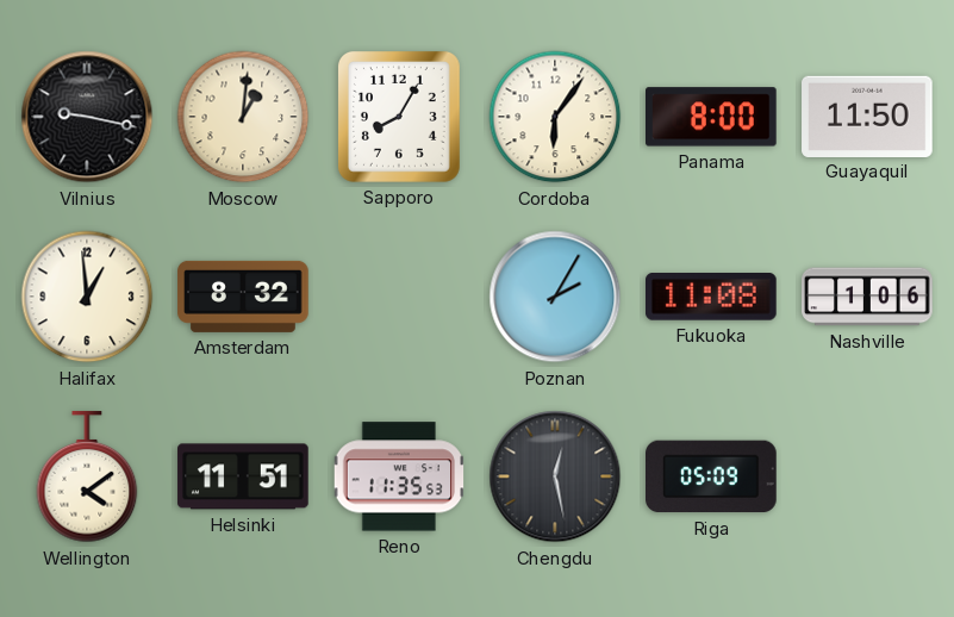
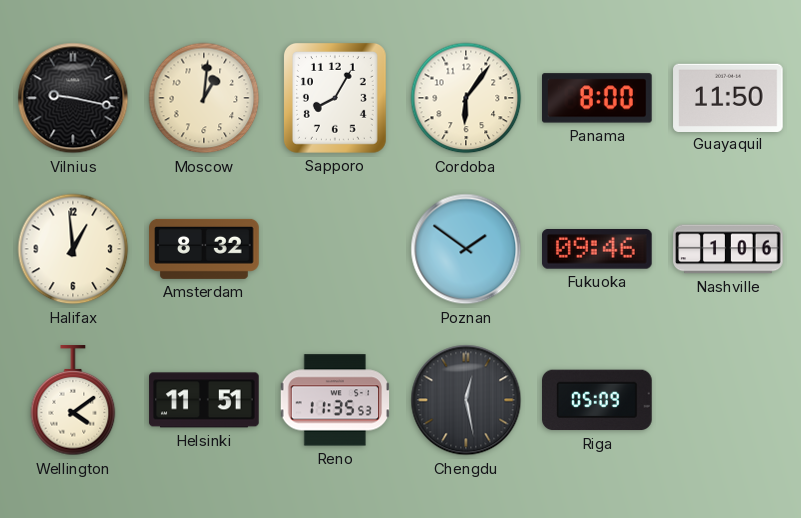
Poznan: 2:05 -> 1:51
Fukuoka: 11:08 -> 09:46
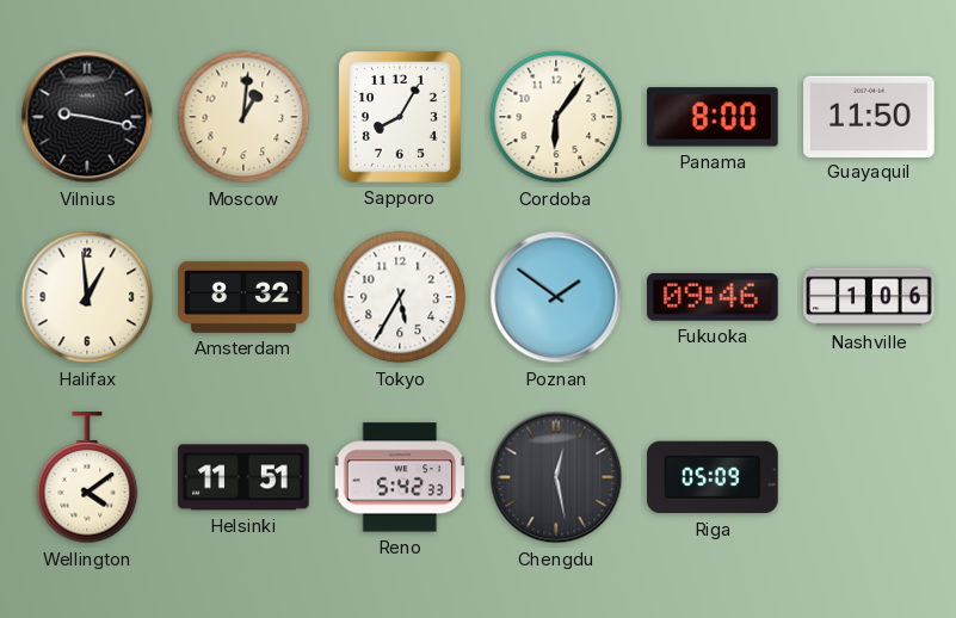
Tokyo: none -> 5:35
Reno: 11:35 -> 5:42
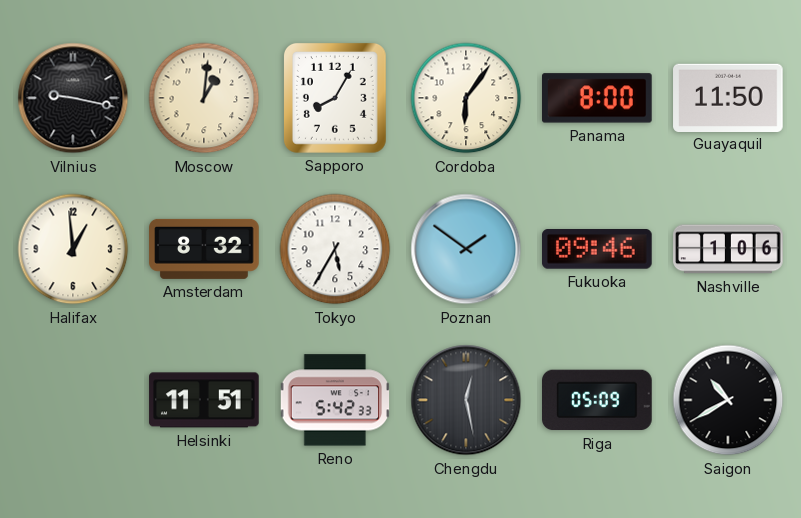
Wellington: 4:09 -> none
Saigon: none -> 10:40
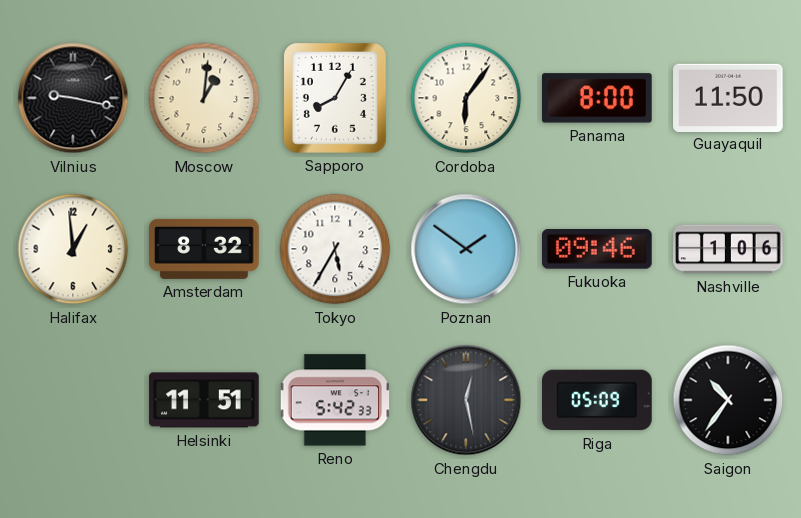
Saigon: 10:40 -> 10:36
